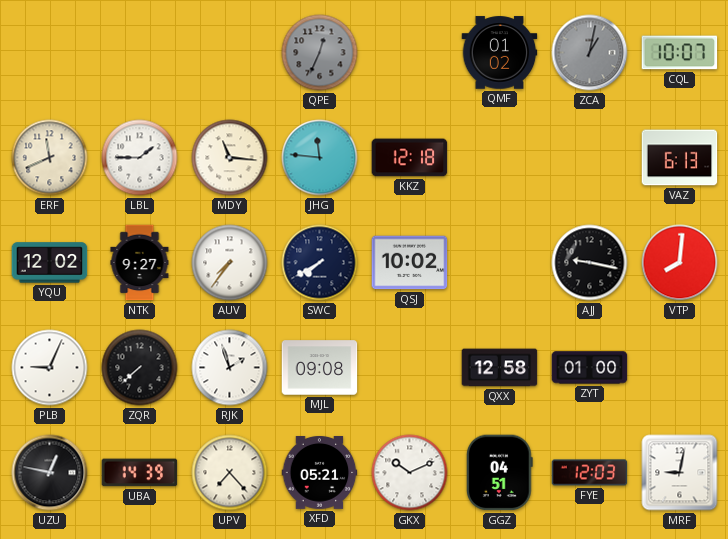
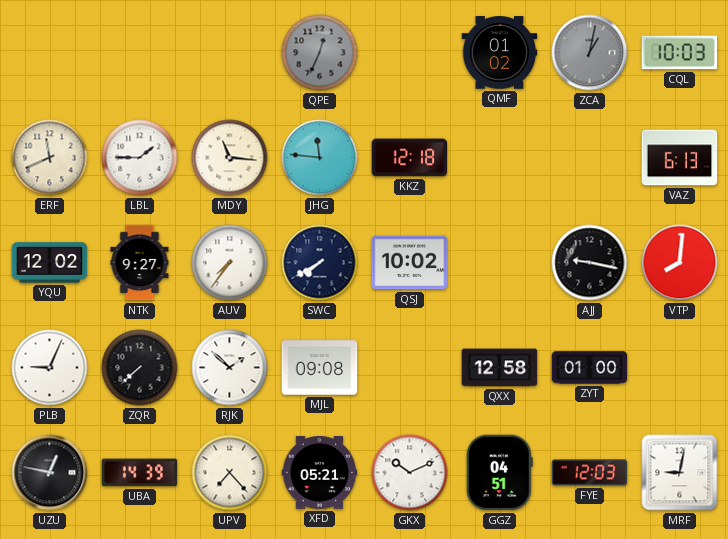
CQL: 10:07 -> 10:03
RJK: 1:57 -> 1:52
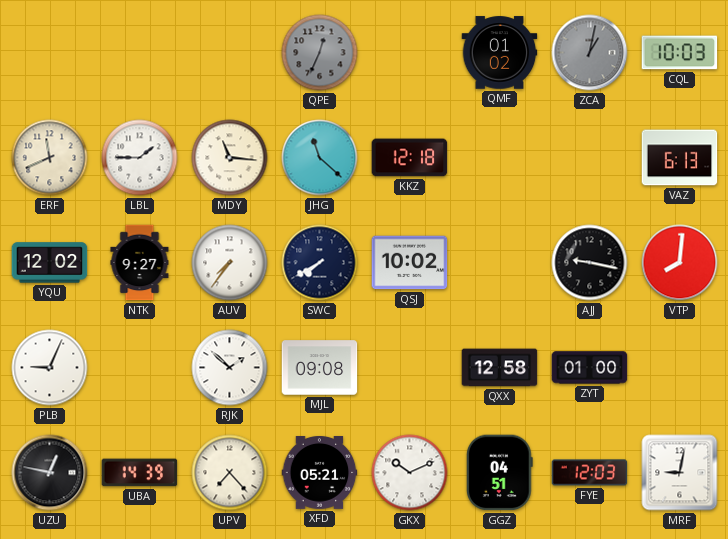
JHG: 11:46 -> 11:22
ZQR: 7:38 -> none
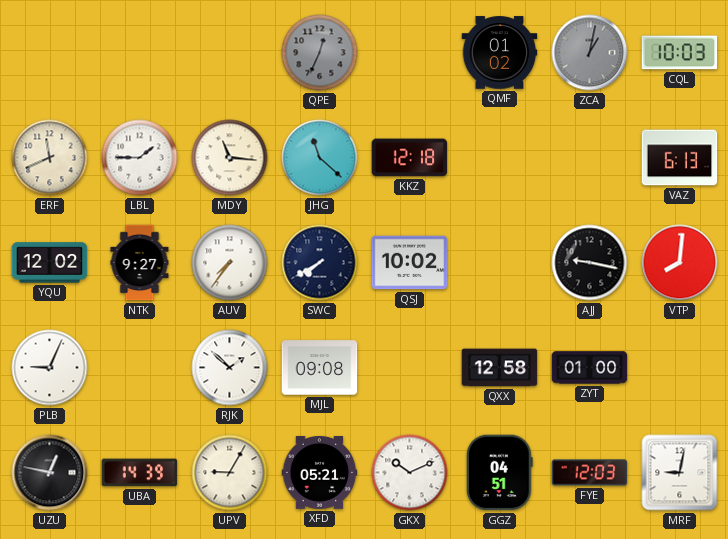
UPV: 7:23 -> 9:05
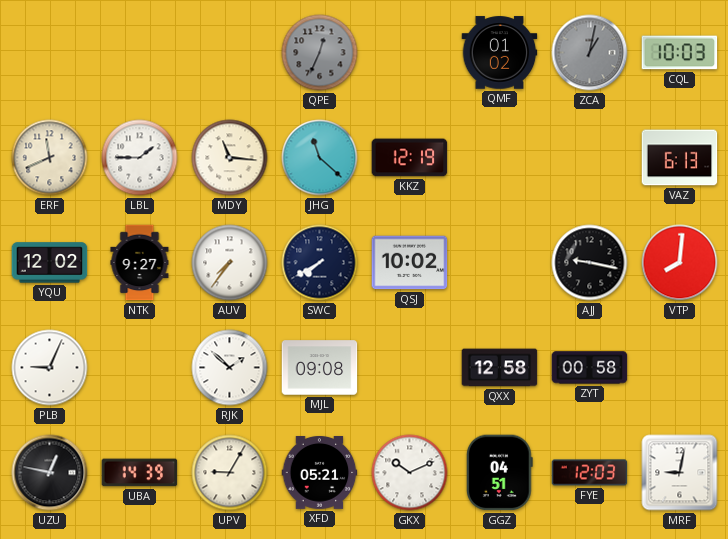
KKZ: 12:18 -> 12:19
ZYT: 01:00 -> 00:58
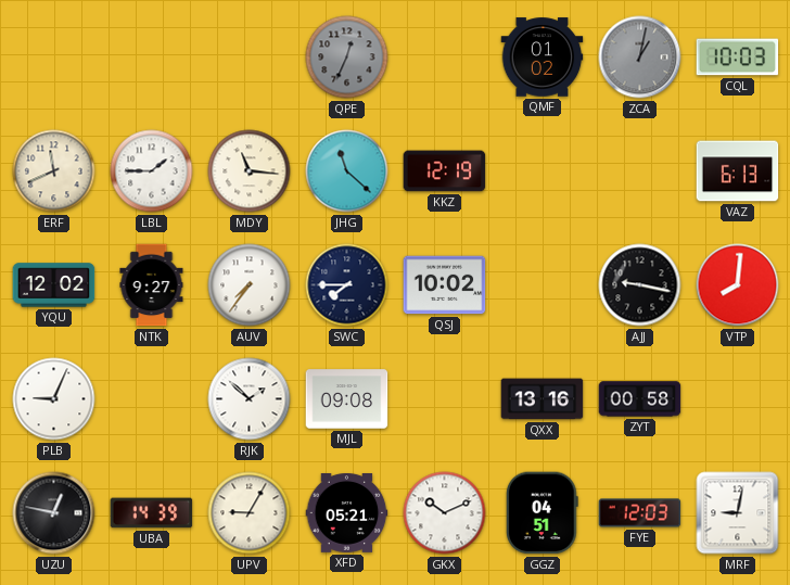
SWC: 7:40 -> 7:45
QXX: 12:58 -> 13:16
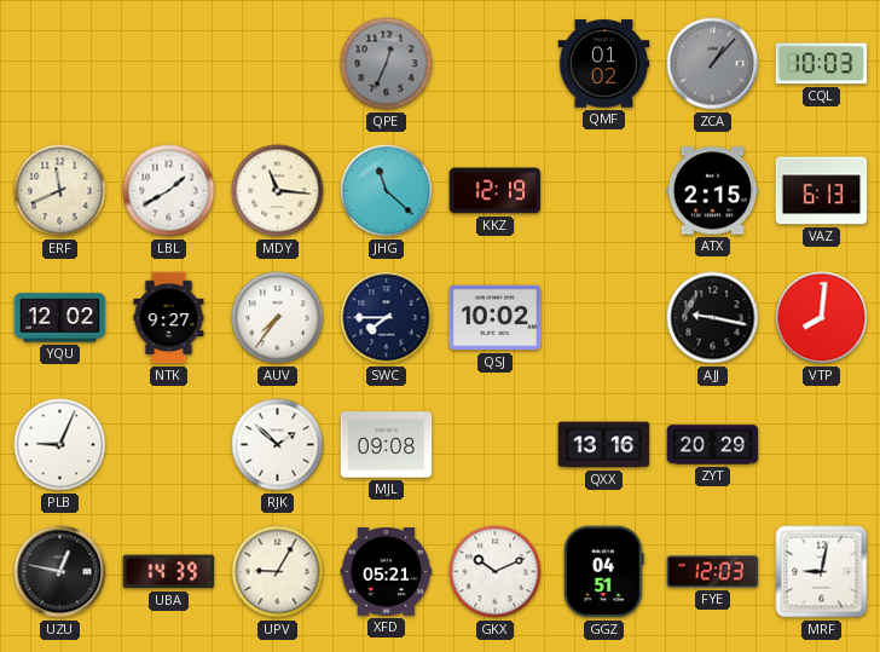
ZCA: 1:02 -> 1:07
LBL: 1:45 -> 1:40
ATX: none -> 2:15
ZYT: 00:58 -> 20:29
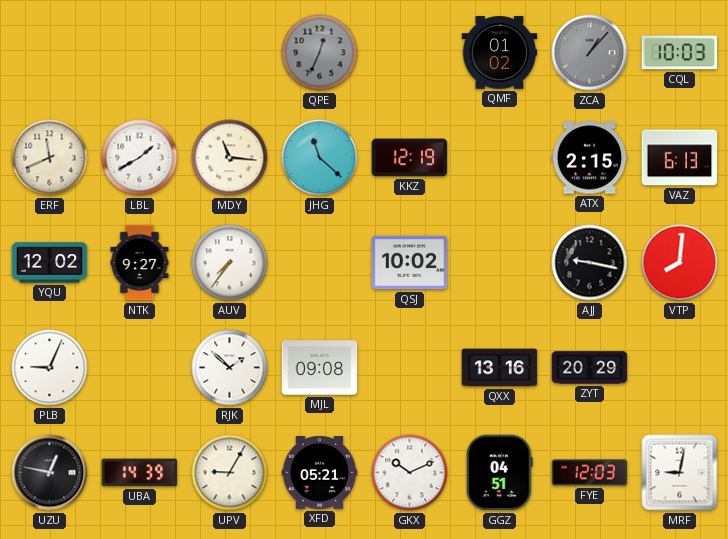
SWC: 7:45 -> none
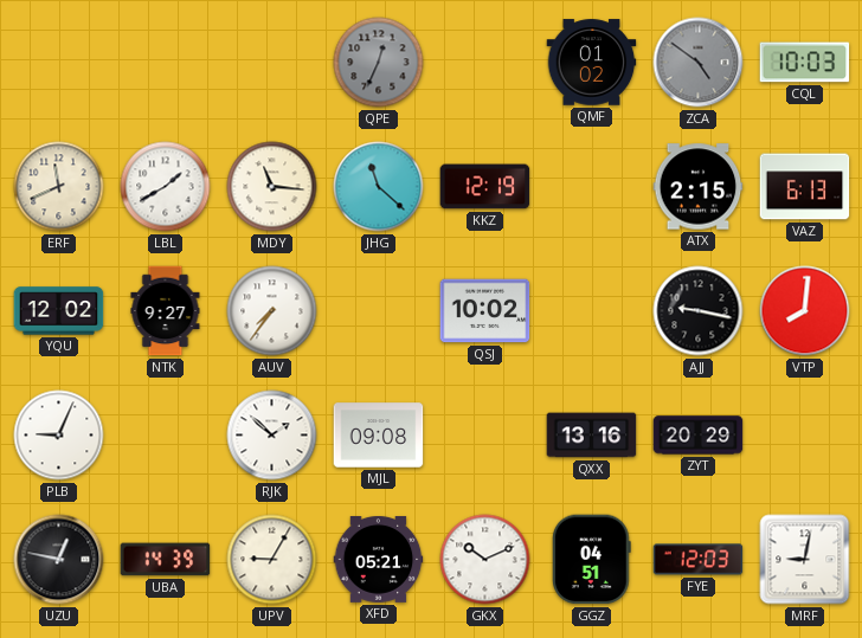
ZCA: 1:07 -> 4:51
